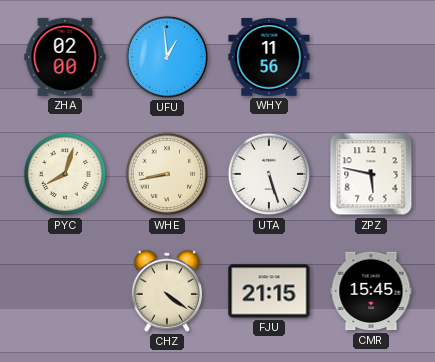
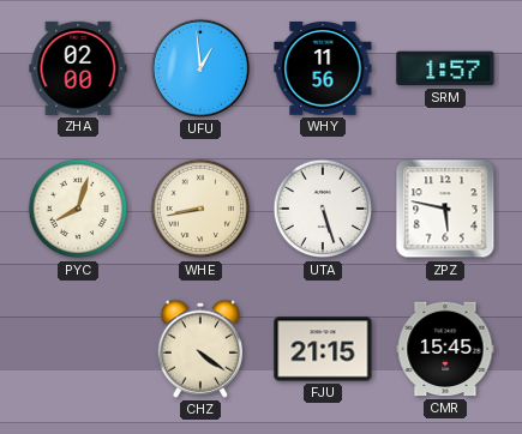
SRM: none -> 1:57
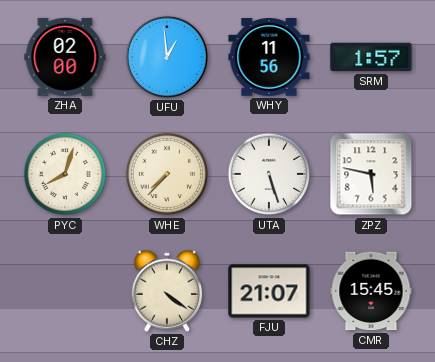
WHE: 8:43 -> 7:37
FJU: 21:15 -> 21:07
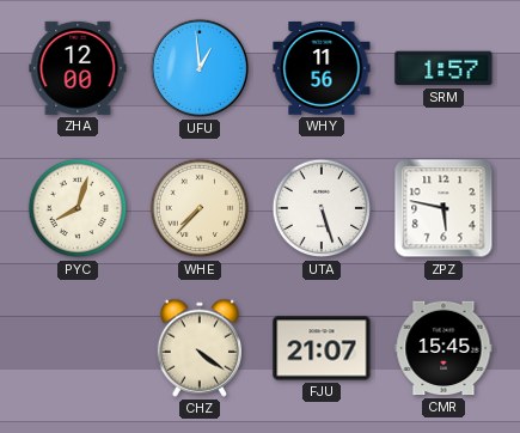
ZHA: 02:00 -> 12:00
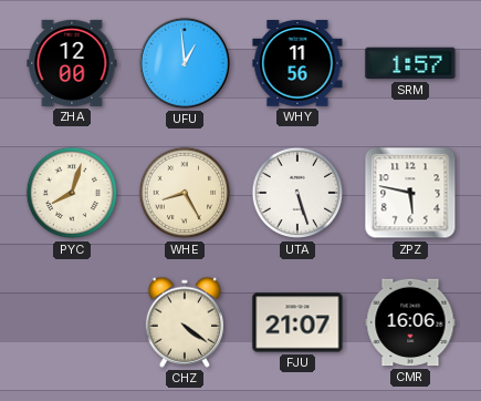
WHE: 7:37 -> 8:25
CMR: 15:45 -> 16:06
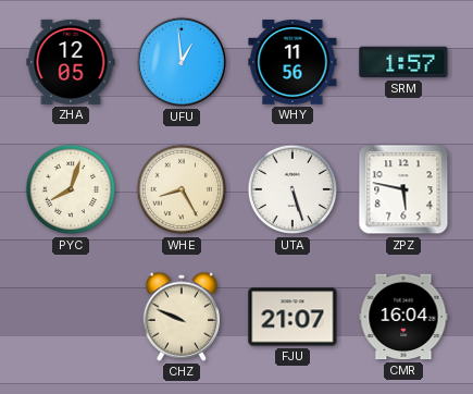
ZHA: 12:00 -> 12:05
CHZ: 4:21 -> 9:49
CMR: 16:06 -> 16:04
